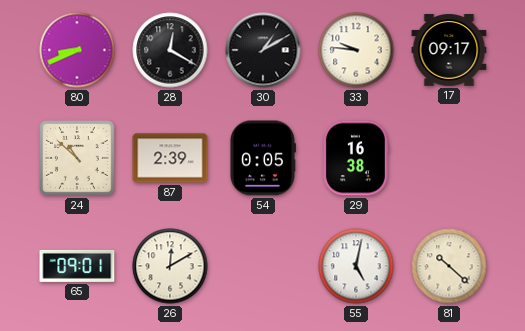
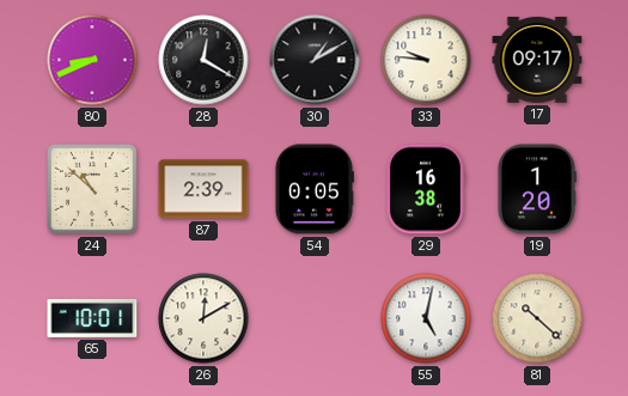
19: none -> 1:20
65: 09:01 -> 10:01
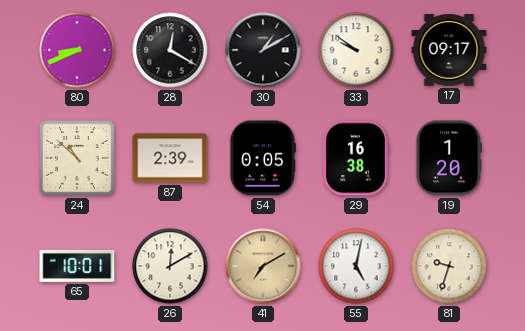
33: 9:46 -> 9:51
41: none -> 7:10
81: 10:22 -> 9:33
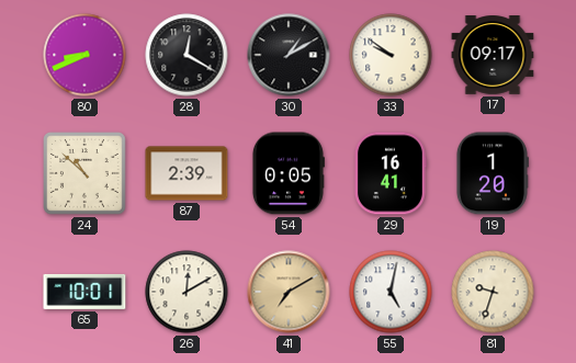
29: 16:38 -> 16:41
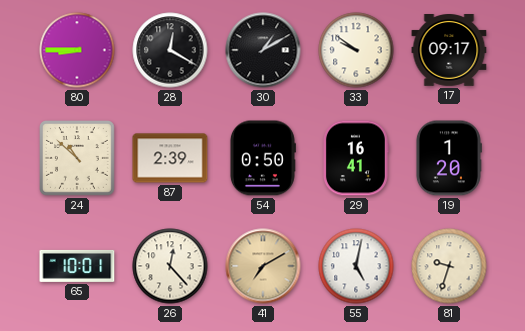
80: 8:41 -> 8:45
54: 0:05 -> 0:50
26: 12:10 -> 12:23
